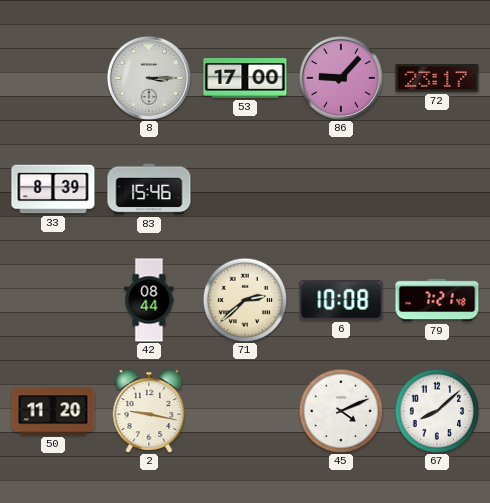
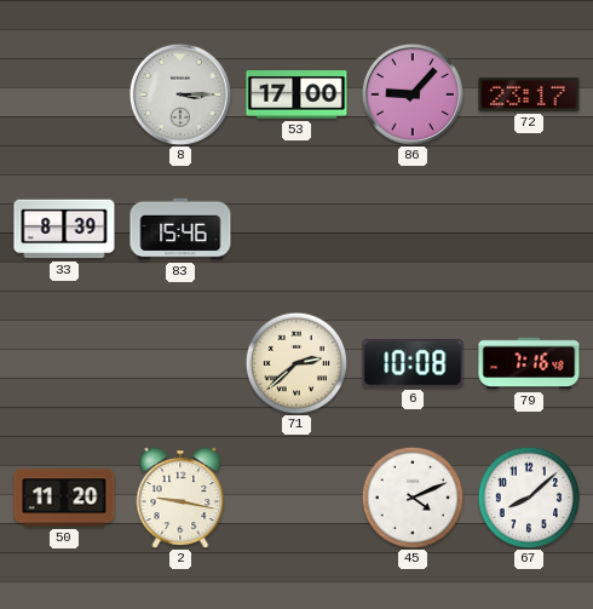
42: 08:44 -> none
79: 7:21 -> 7:16
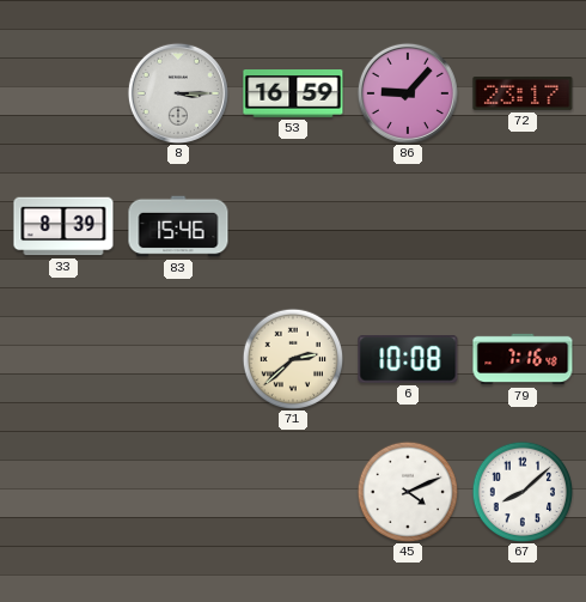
53: 17:00 -> 16:59
50: 11:20 -> none
2: 9:17 -> none
